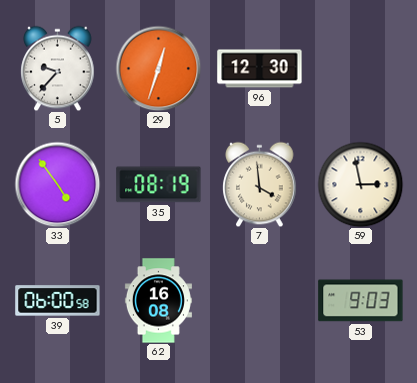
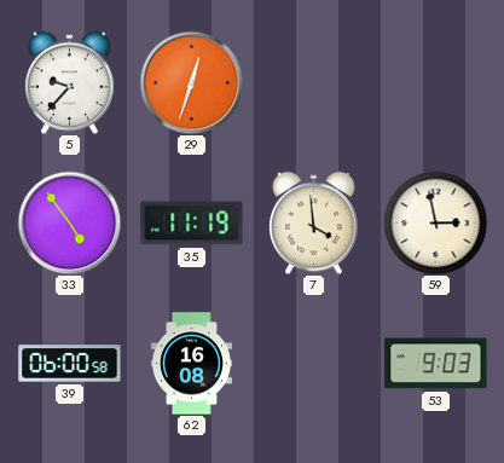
96: 12:30 -> none
35: 08:19 -> 11:19
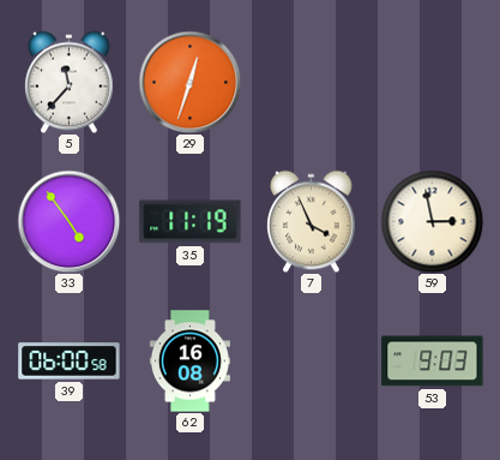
5: 9:37 -> 11:37
7: 3:59 -> 3:56
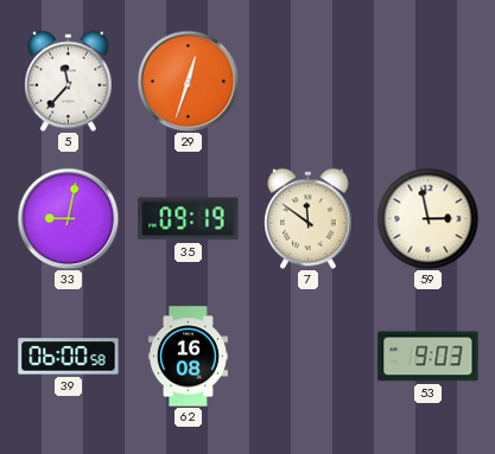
33: 4:54 -> 9:02
35: 11:19 -> 09:19
7: 3:56 -> 11:51
